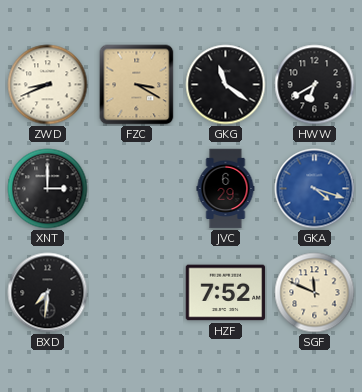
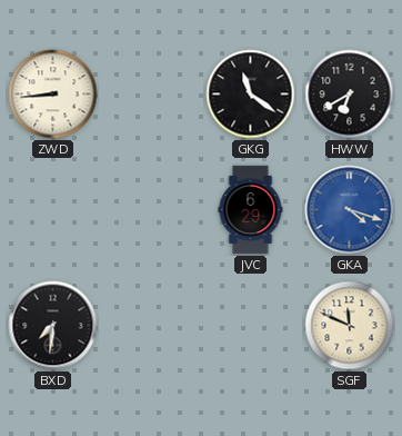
ZWD: 8:41 -> 8:44
FZC: 3:20 -> none
XNT: 3:00 -> none
HZF: 7:52 -> none
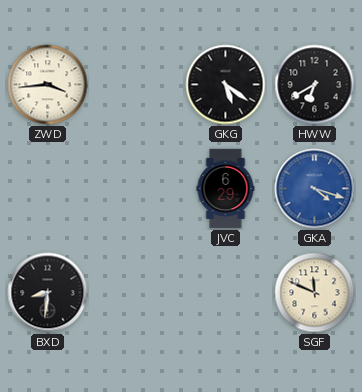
ZWD: 8:44 -> 3:44
GKG: 11:21 -> 5:21
BXD: 7:31 -> 8:31
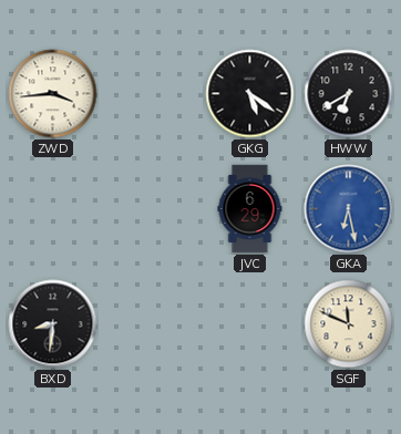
GKA: 4:18 -> 6:28
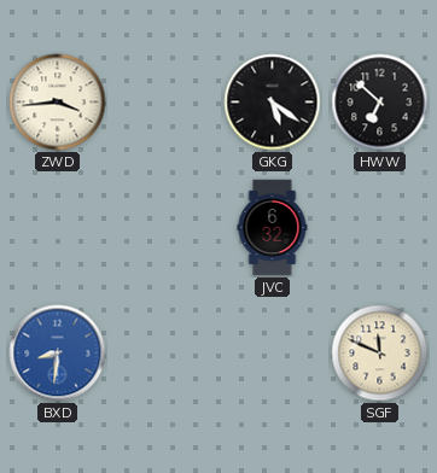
HWW: 6:40 -> 6:52
JVC: 6:29 -> 6:32
GKA: 6:28 -> none
BXD dial: black -> blue
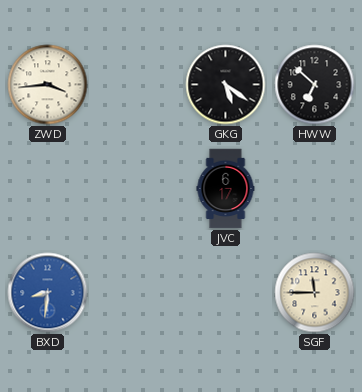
JVC: 6:32 -> 6:17
SGF: 11:49 -> 11:45
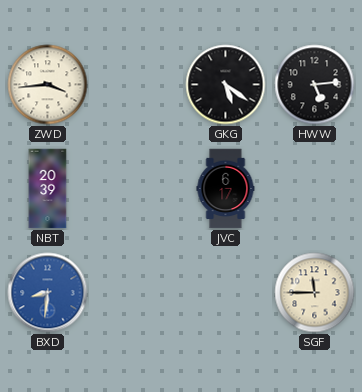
HWW: 6:52 -> 5:14
NBT: none -> 20:39
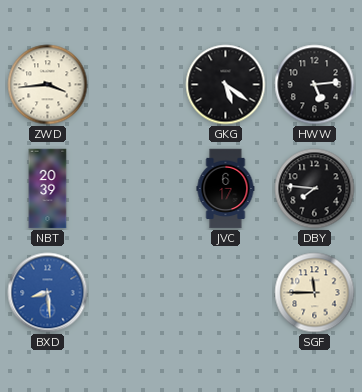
DBY: none -> 7:46
BXD: 8:31 -> 8:29
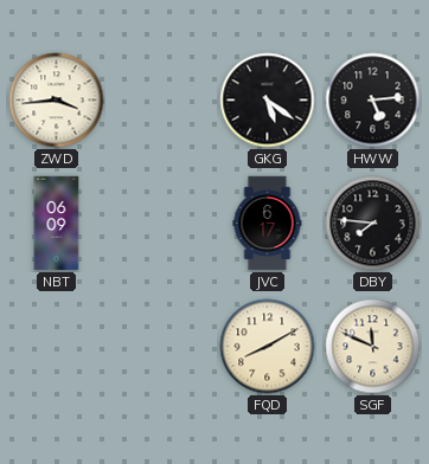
NBT: 20:39 -> 06:09
BXD: 8:29 -> none
FQD: none -> 8:10
SGF: 11:45 -> 11:49
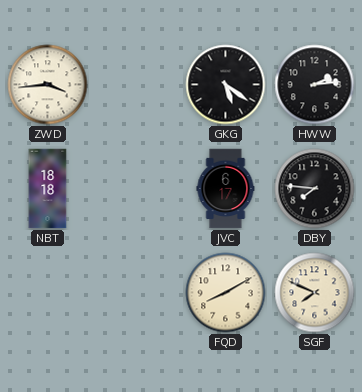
HWW: 5:14 -> 2:14
NBT: 06:09 -> 18:18
SGF: 11:49 -> 7:49
